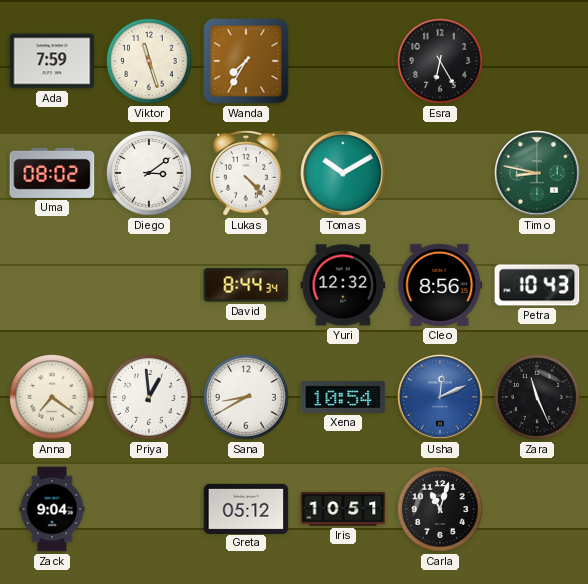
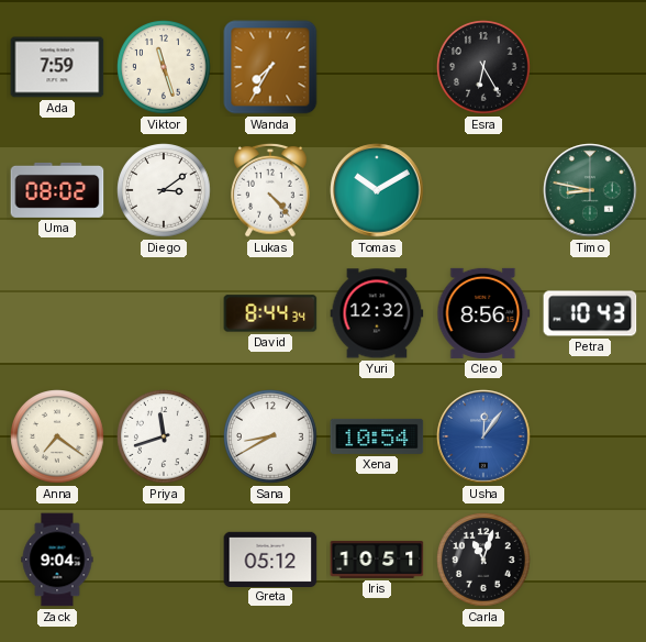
Priya: 12:59 -> 11:42
Usha: 12:11 -> 12:06
Zara: 11:26 -> none
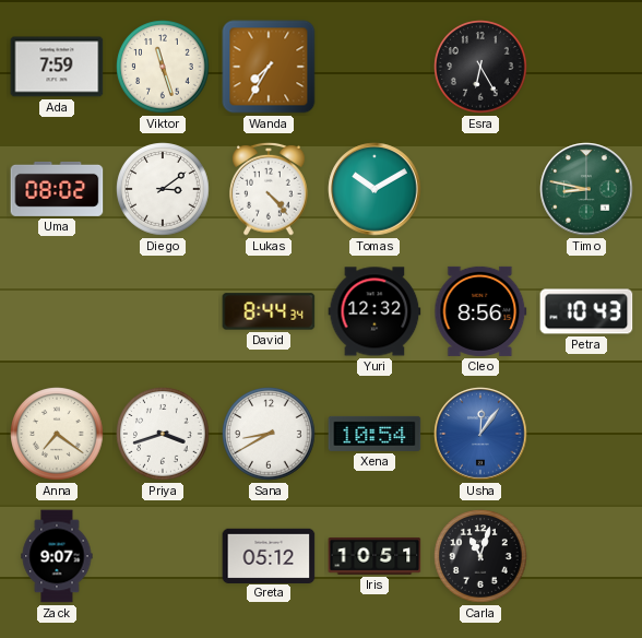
Priya: 11:42 -> 3:42
Zack: 9:04 -> 9:07
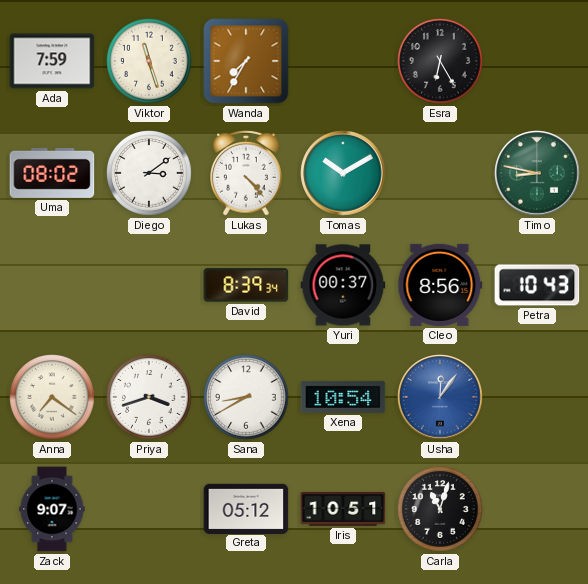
David: 8:44 -> 8:39
Yuri: 12:32 -> 00:37
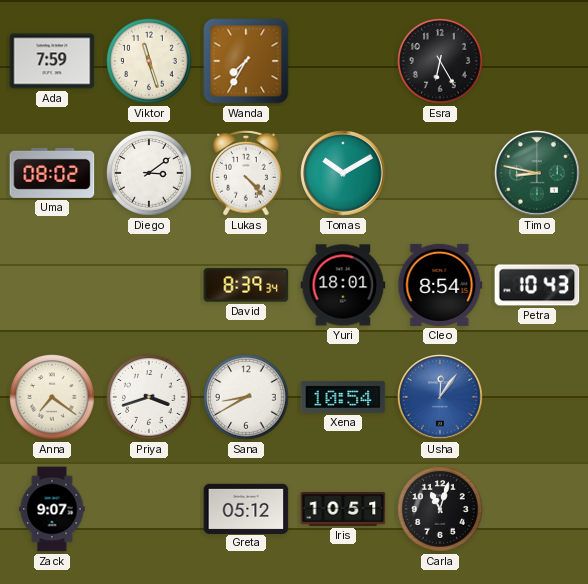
Yuri: 00:37 -> 18:01
Cleo: 8:56 -> 8:54
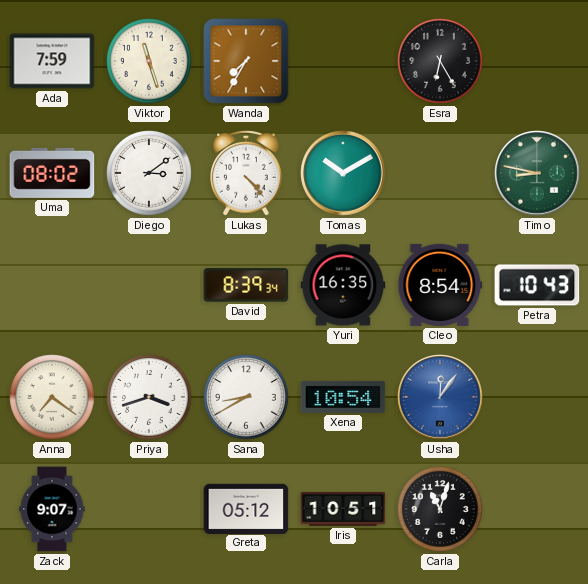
Yuri: 18:01 -> 16:35
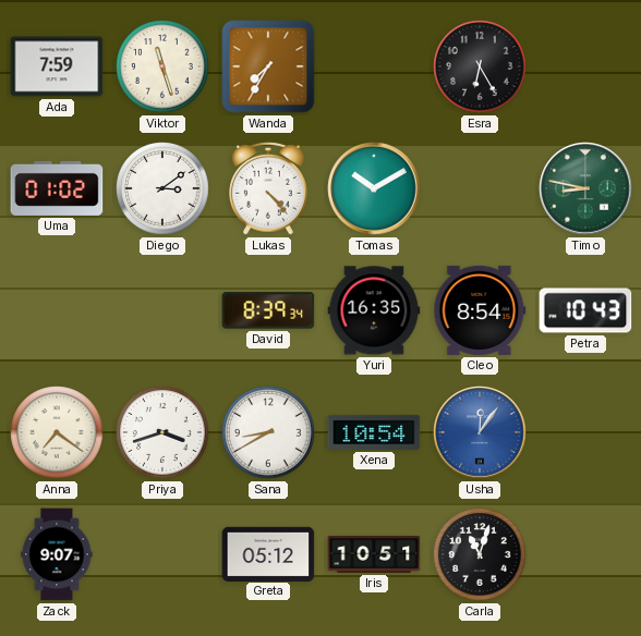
Uma: 08:02 -> 01:02
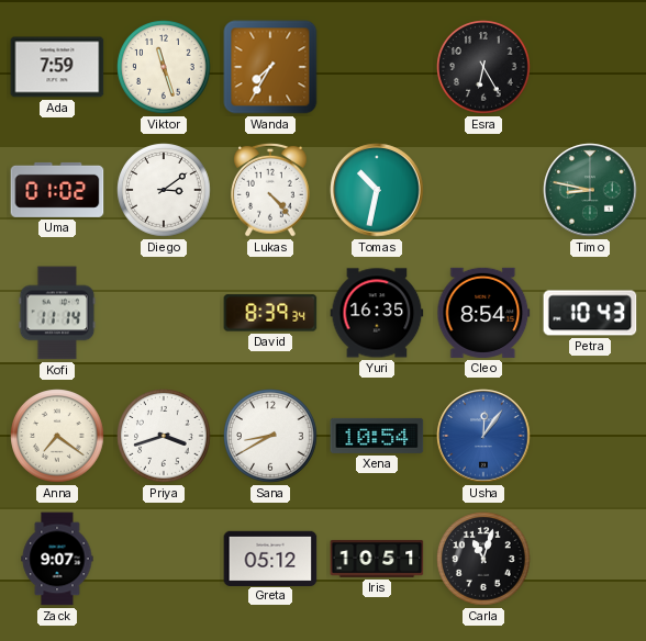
Tomas: 10:10 -> 10:32
Kofi: none -> 11:14
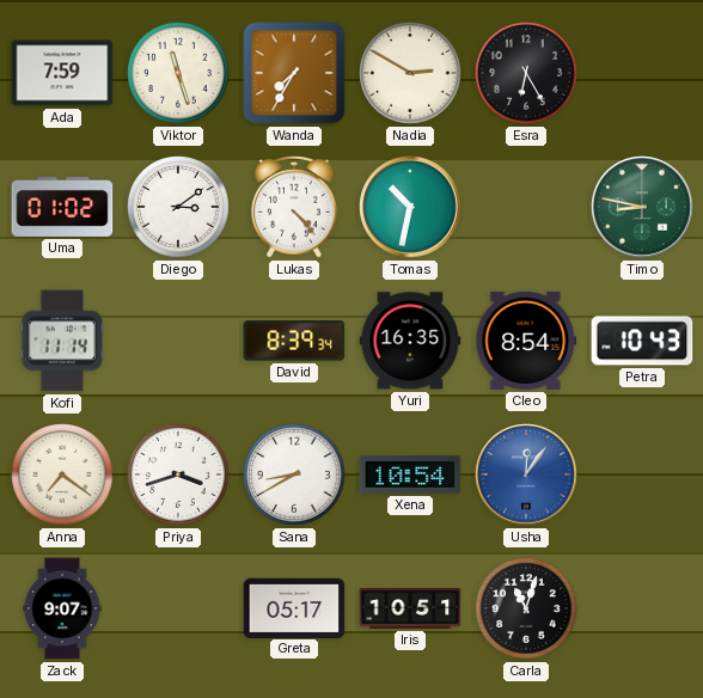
Nadia: none -> 2:50
Greta: 05:12 -> 05:17
